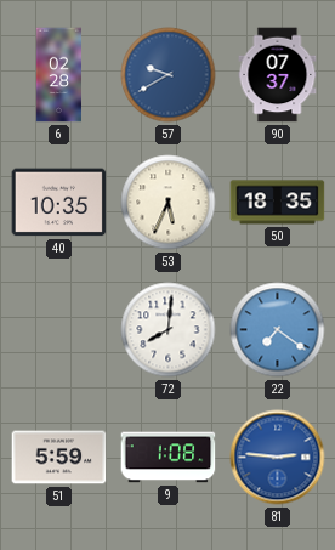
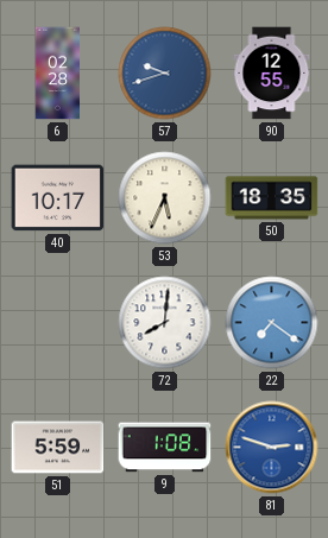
57: 9:40 -> 9:42
90: 07:37 -> 12:55
40: 10:35 -> 10:17
81: 2:46 -> 2:48
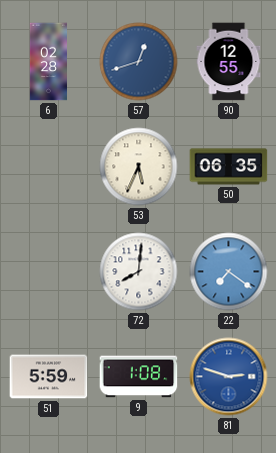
57: 9:42 -> 12:42
40: 10:17 -> none
50: 18:35 -> 06:35
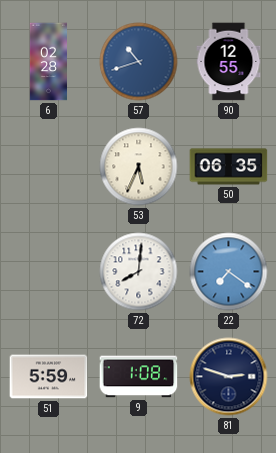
57: 12:42 -> 10:42
81 dial: blue -> navy
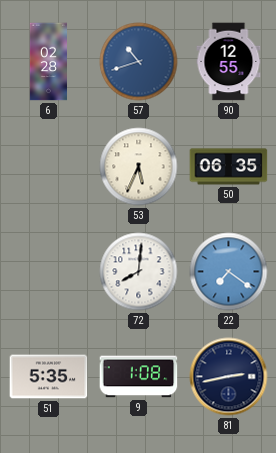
51: 5:59 -> 5:35
81: 2:48 -> 2:43
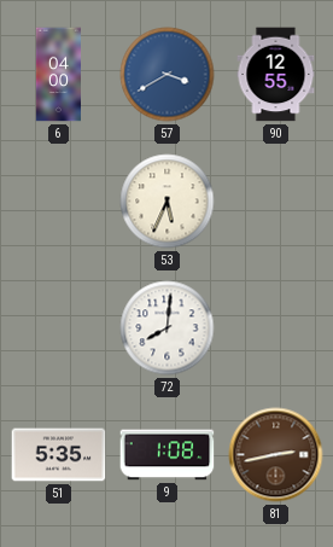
6: 02:28 -> 04:00
57: 10:42 -> 3:40
50: 06:35 -> none
22: 7:21 -> none
81 dial: navy -> brown
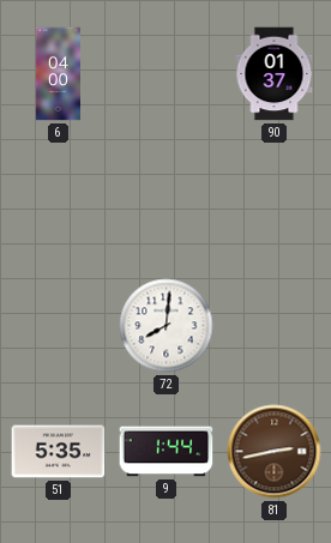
57: 3:40 -> none
90: 12:55 -> 01:37
53: 5:34 -> none
9: 1:08 -> 1:44
